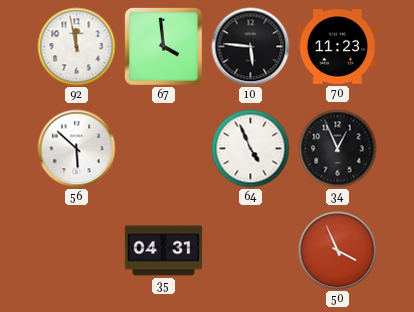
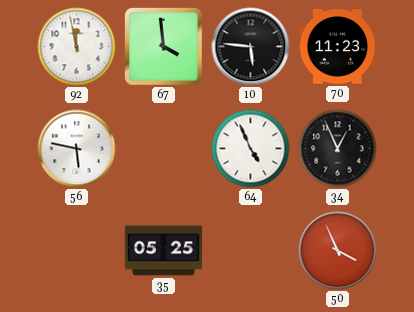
56: 5:52 -> 5:47
35: 04:31 -> 05:25
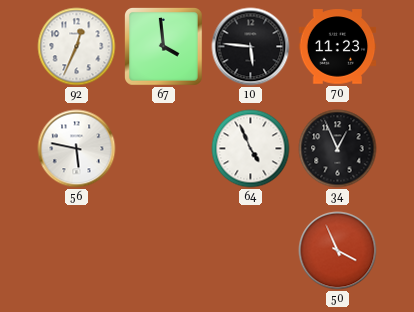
92: 11:58 -> 12:34
35: 05:25 -> none
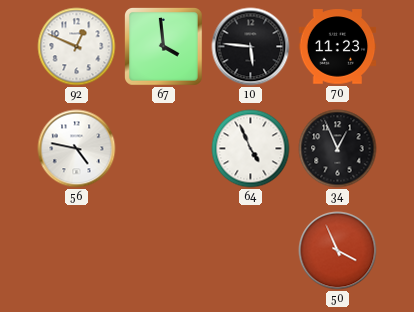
92: 12:34 -> 12:49
56: 5:47 -> 4:47
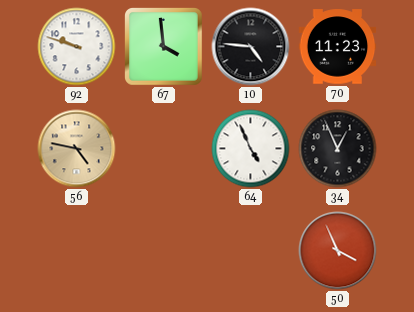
92: 12:49 -> 9:48
10: 5:46 -> 4:46
56 dial: white -> champagne
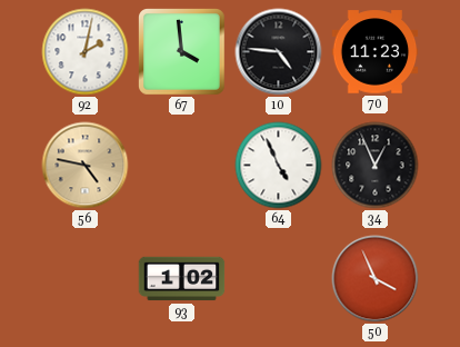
92: 9:48 -> 2:02
93: none -> 1:02
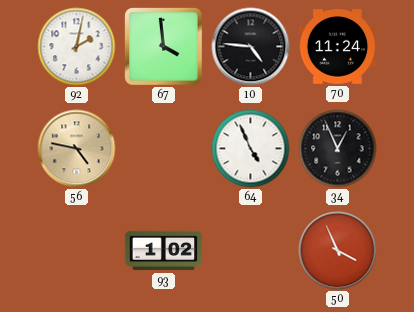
70: 11:23 -> 11:24
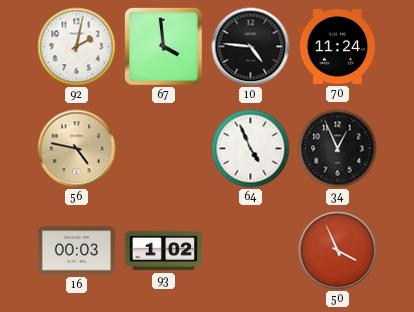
16: none -> 00:03
